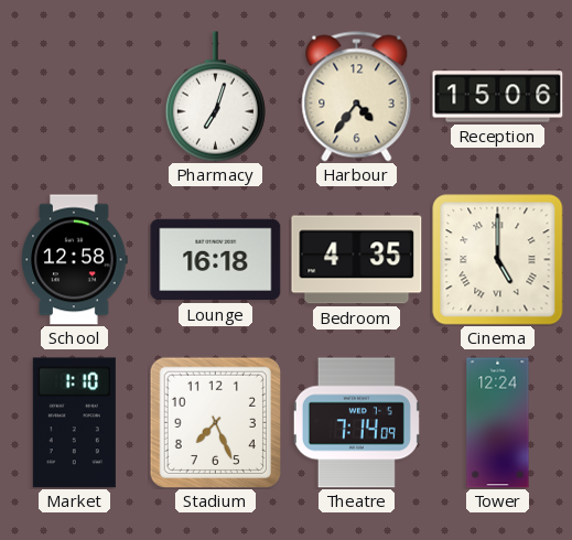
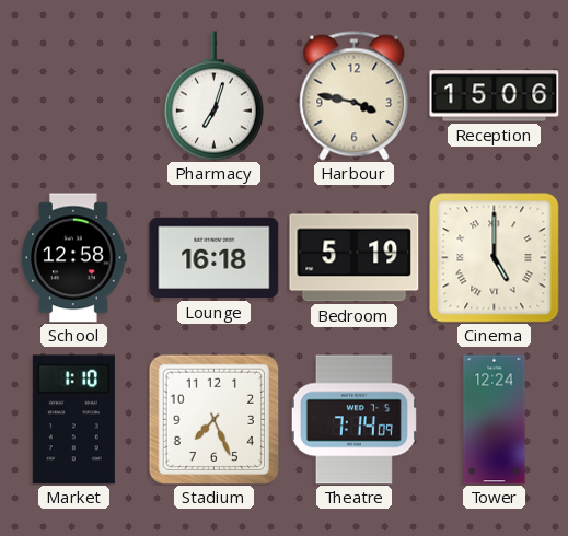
Harbour: 4:36 -> 3:47
Bedroom: 4:35 -> 5:19
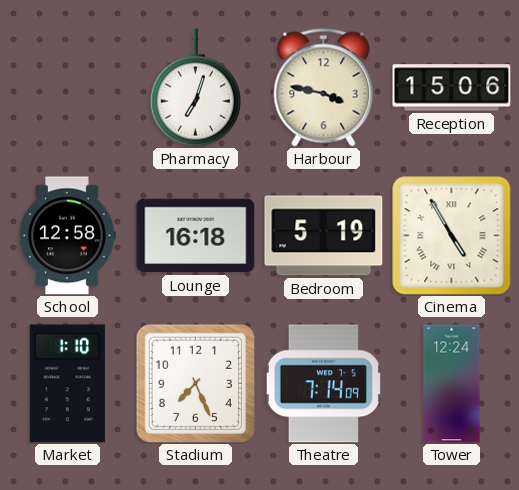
Cinema: 5:00 -> 4:55
